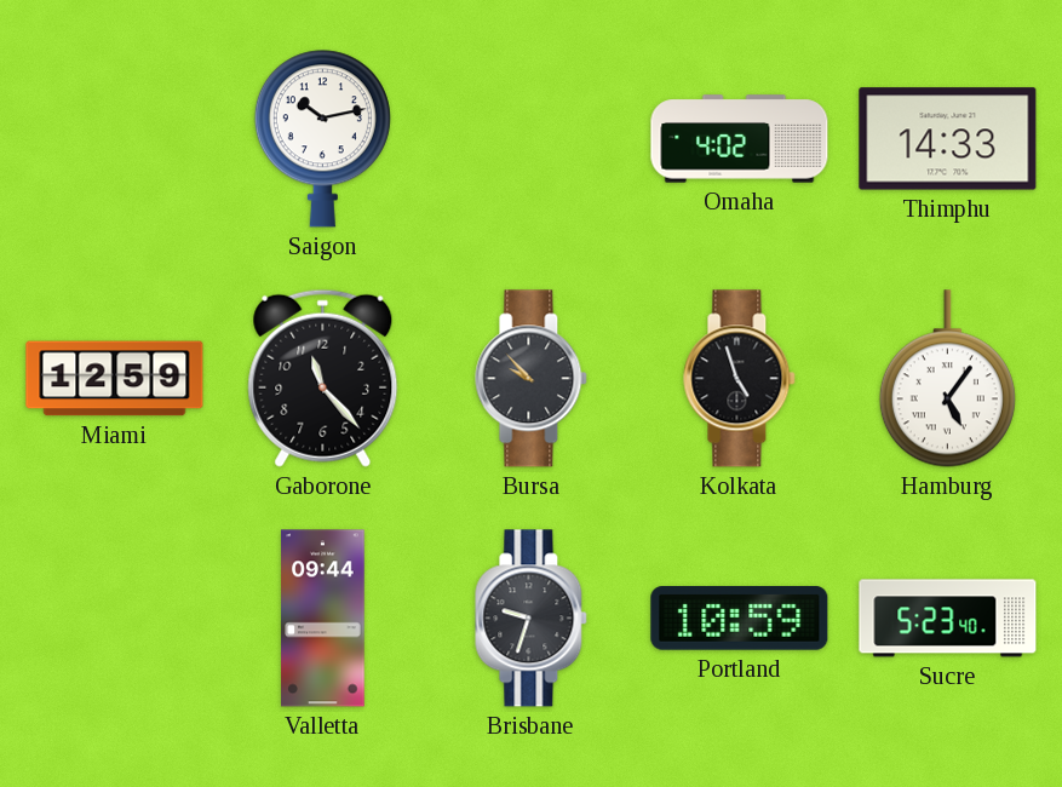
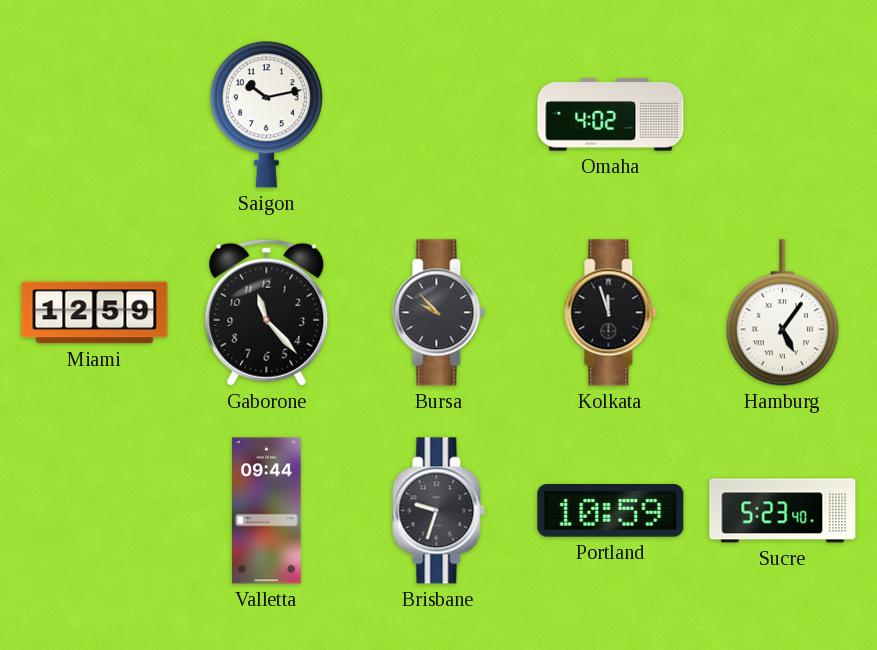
Thimphu: 14:33 -> none
Kolkata: 4:57 -> 11:57
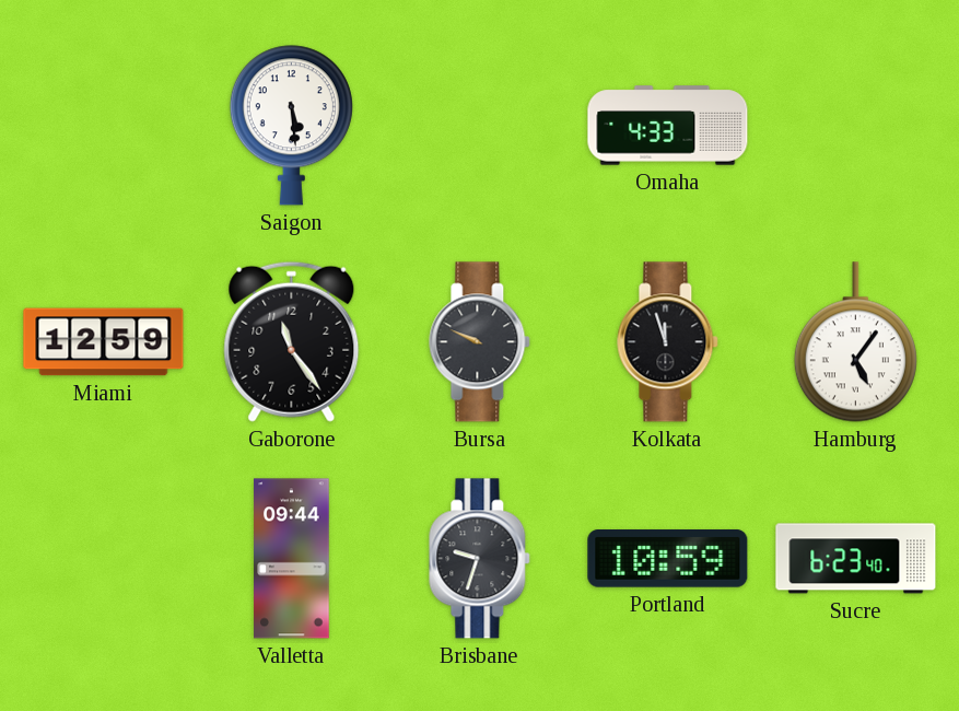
Saigon: 10:13 -> 5:29
Omaha: 4:02 -> 4:33
Gaborone: 11:23 -> 11:24
Bursa: 9:53 -> 9:49
Sucre: 5:23 -> 6:23
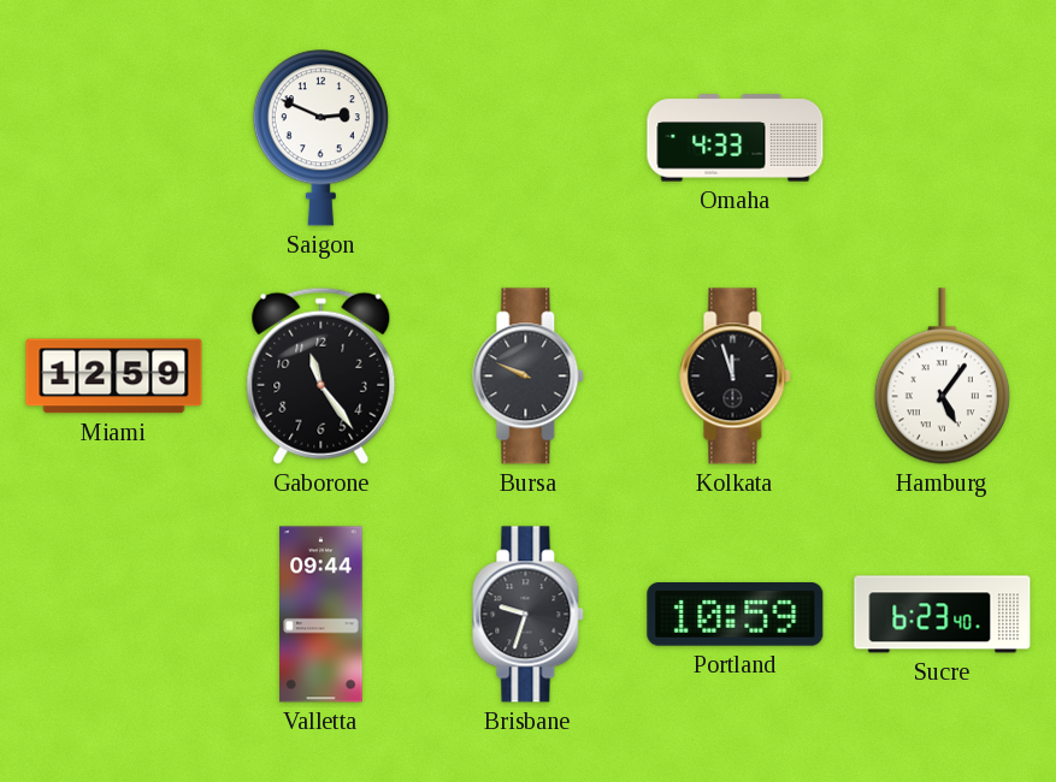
Saigon: 5:29 -> 2:49
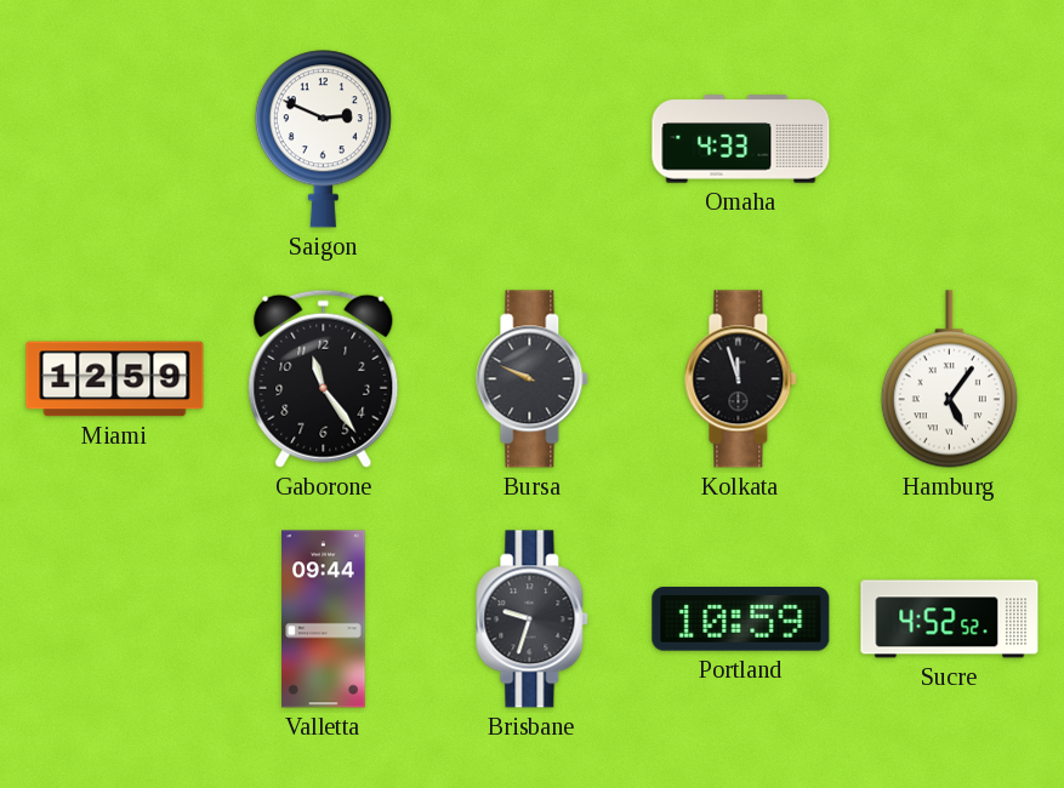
Sucre: 6:23 -> 4:52
